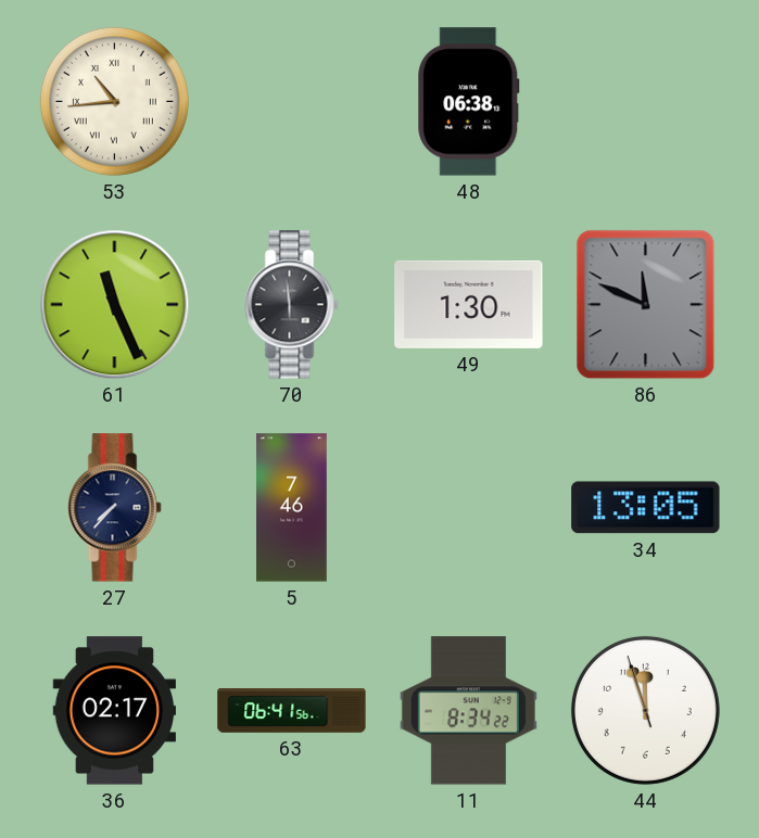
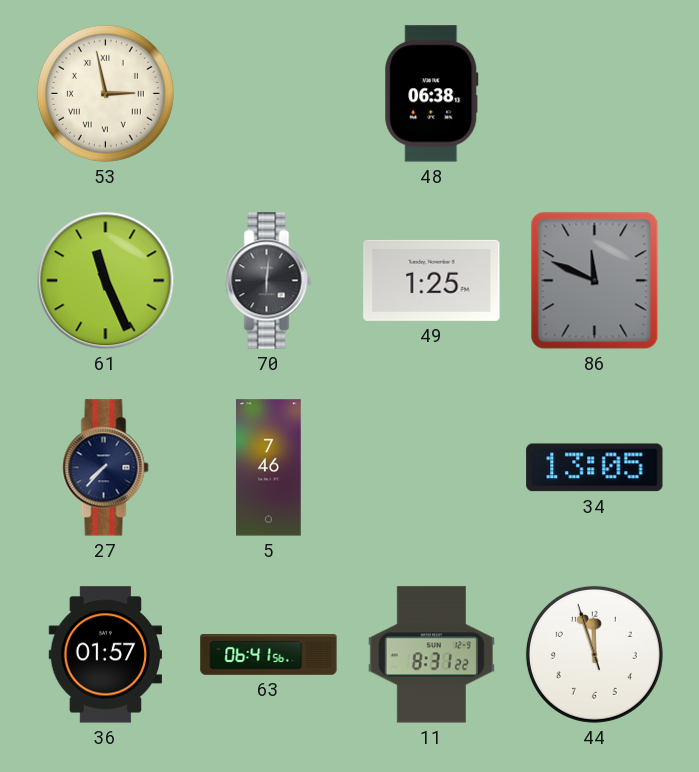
53: 10:44 -> 2:58
70: 5:59 -> 6:01
49: 1:30 -> 1:25
36: 02:17 -> 01:57
11: 8:34 -> 8:31
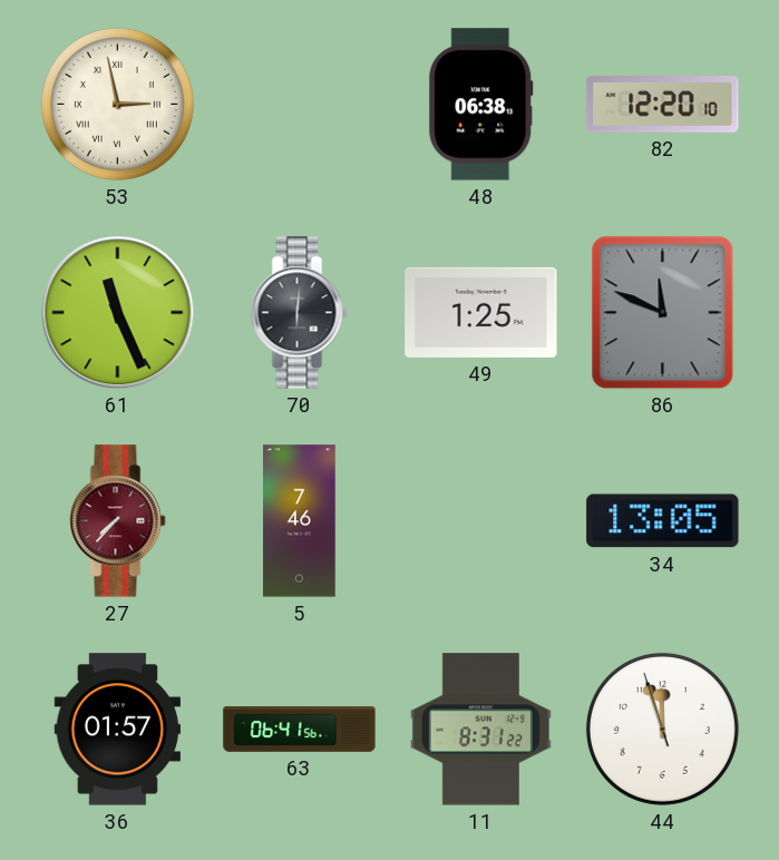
82: none -> 12:20
27 dial: navy -> burgundy
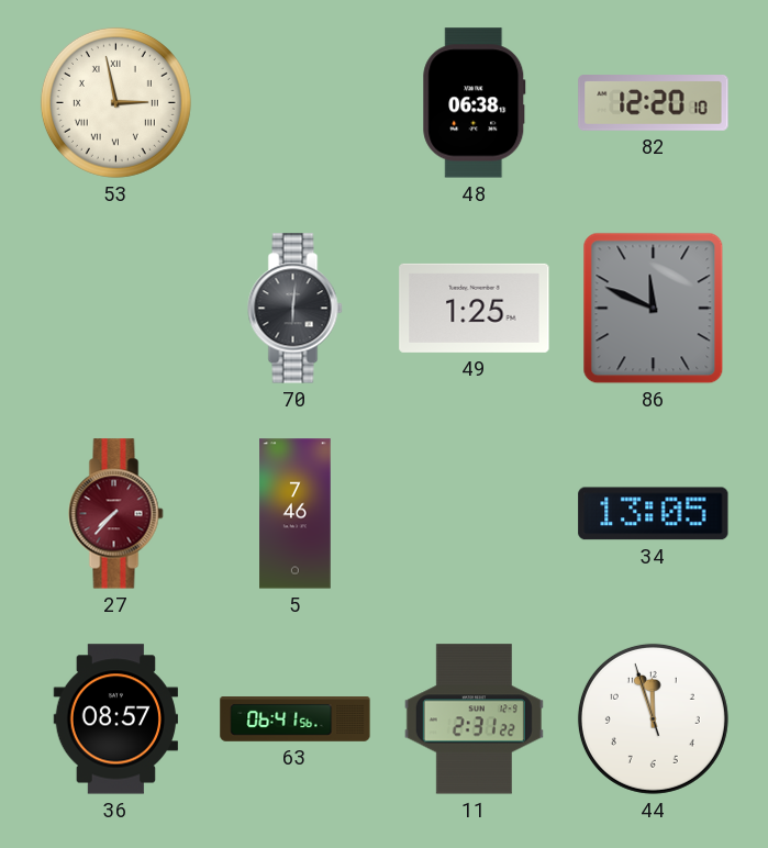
61: 11:26 -> none
36: 01:57 -> 08:57
11: 8:31 -> 2:31
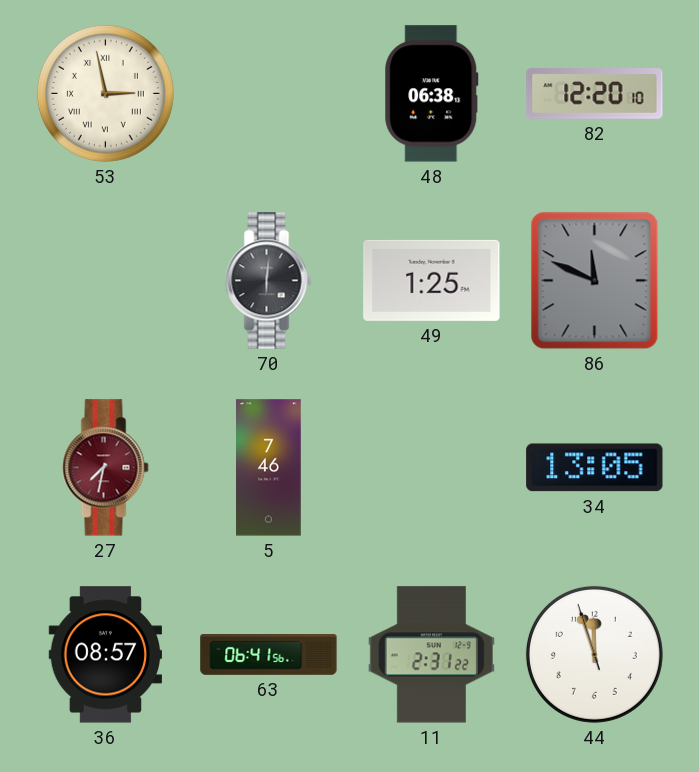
27: 7:37 -> 7:32
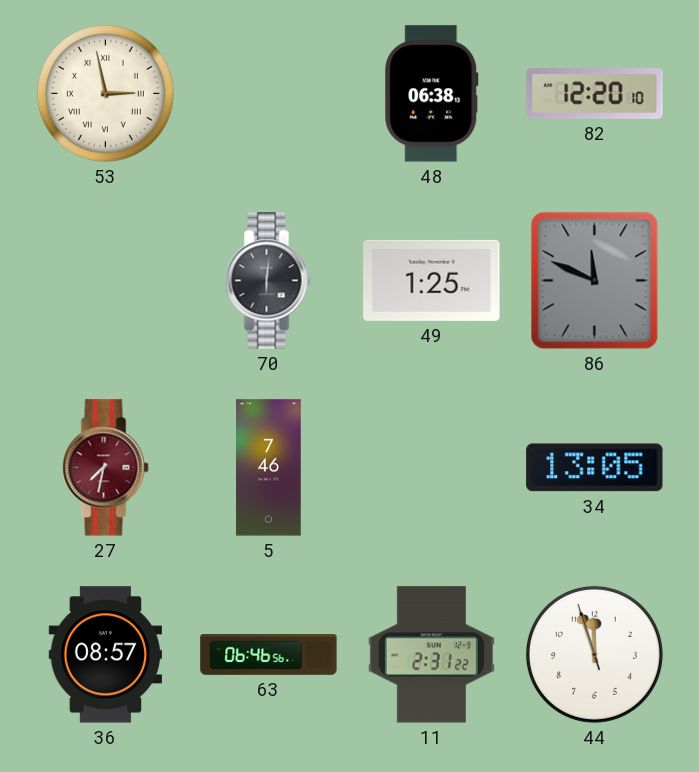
63: 06:41 -> 06:46
